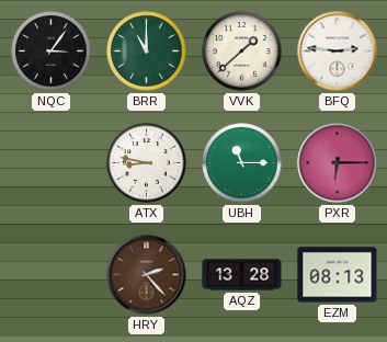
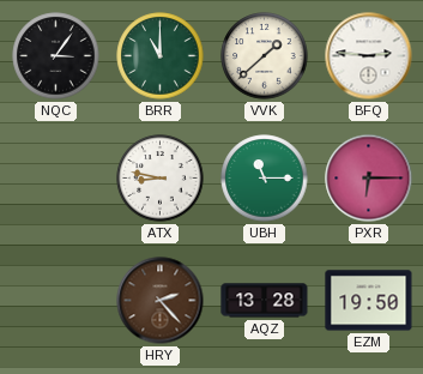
EZM: 08:13 -> 19:50
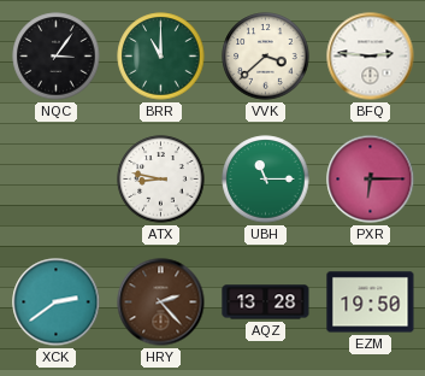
VVK: 1:38 -> 3:38
XCK: none -> 2:39
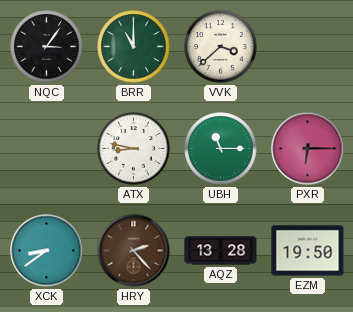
BFQ: 2:46 -> none
XCK: 2:39 -> 8:39
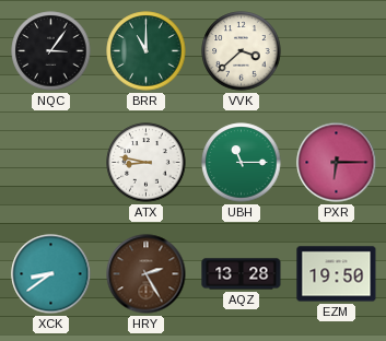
HRY: 2:23 -> 2:25
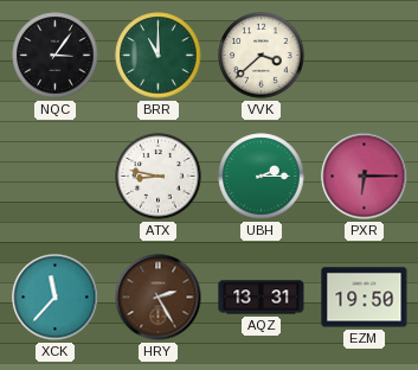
UBH: 11:15 -> 2:15
XCK: 8:39 -> 11:37
AQZ: 13:28 -> 13:31
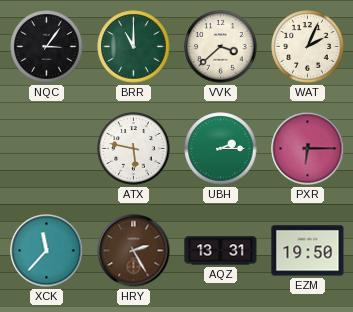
WAT: none -> 2:04
ATX: 8:47 -> 5:47
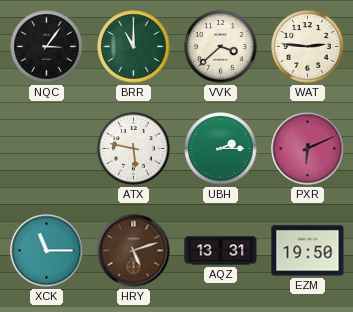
WAT: 2:04 -> 2:46
PXR: 6:15 -> 6:11
XCK: 11:37 -> 11:15
HRY: 2:25 -> 5:12
